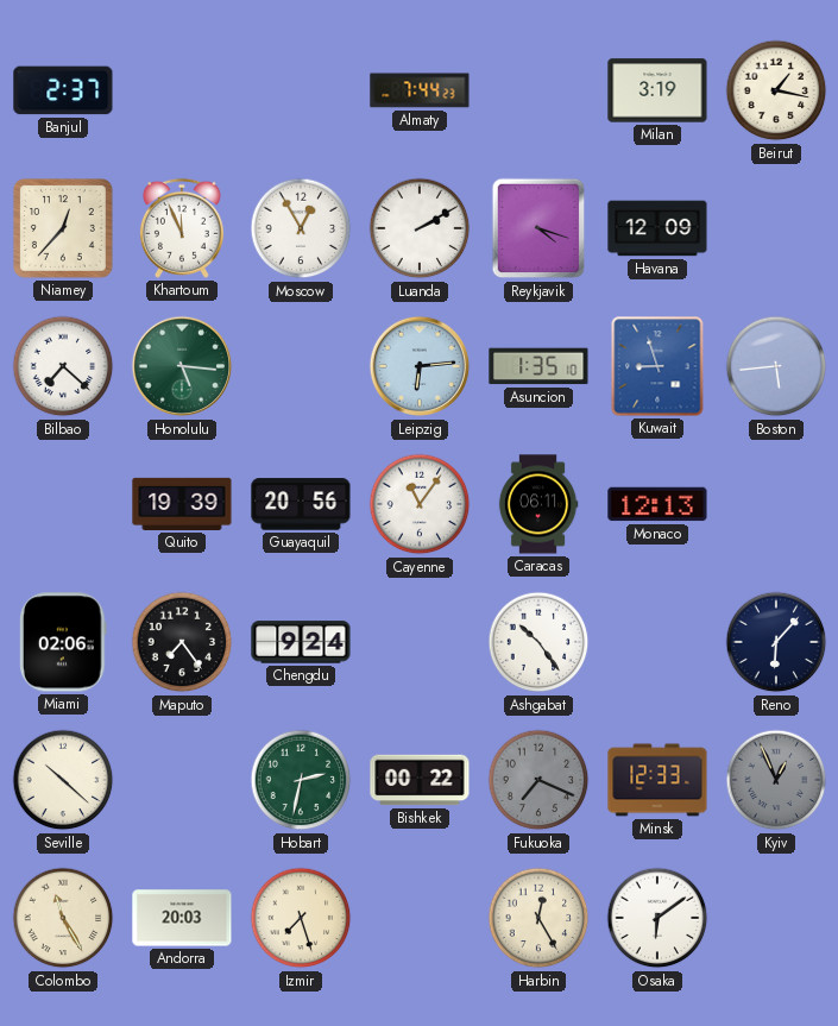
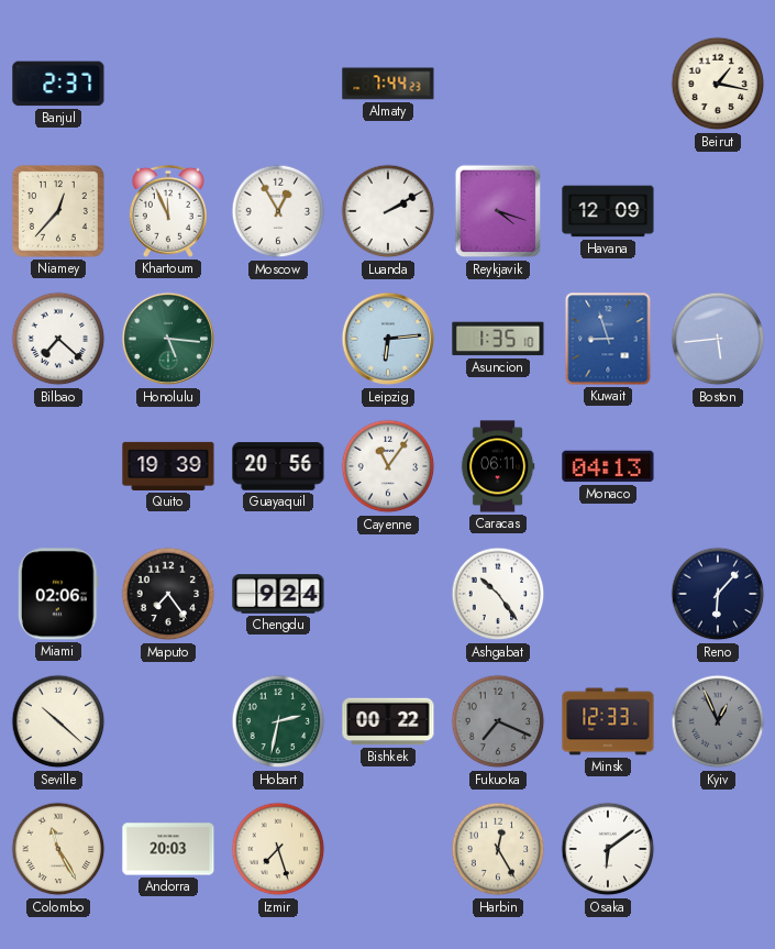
Milan: 3:19 -> none
Monaco: 12:13 -> 04:13
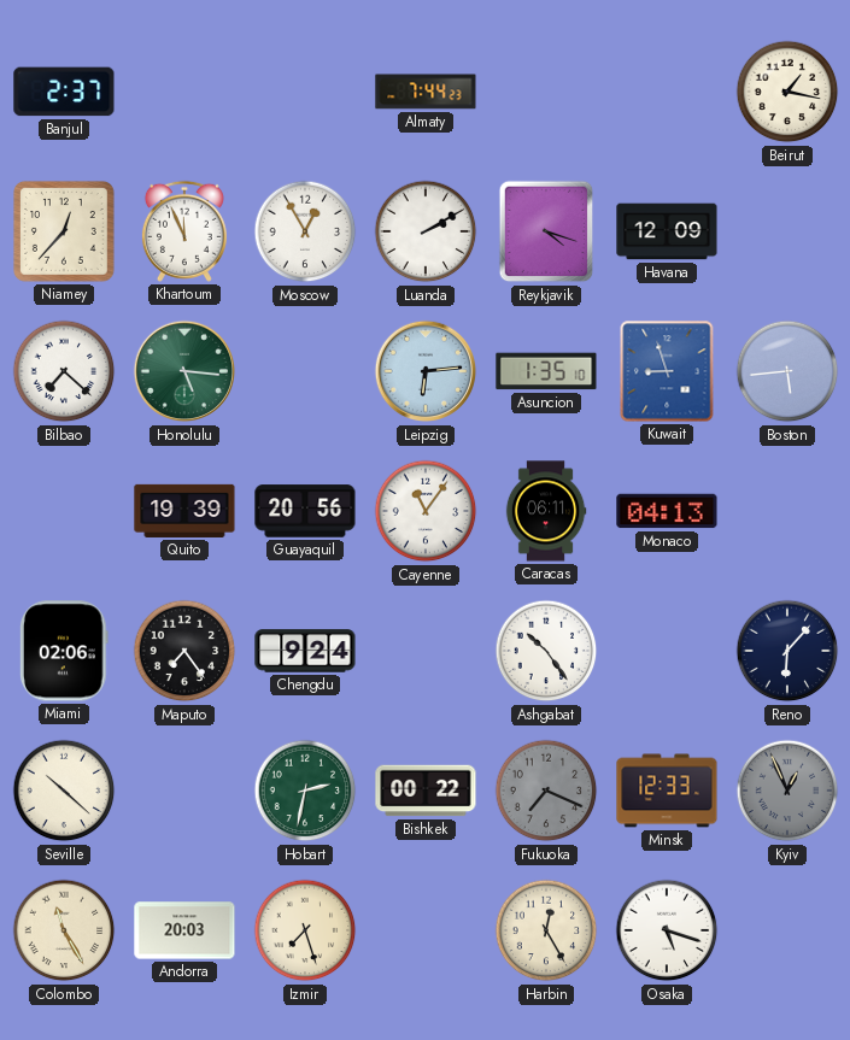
Osaka: 6:09 -> 5:18
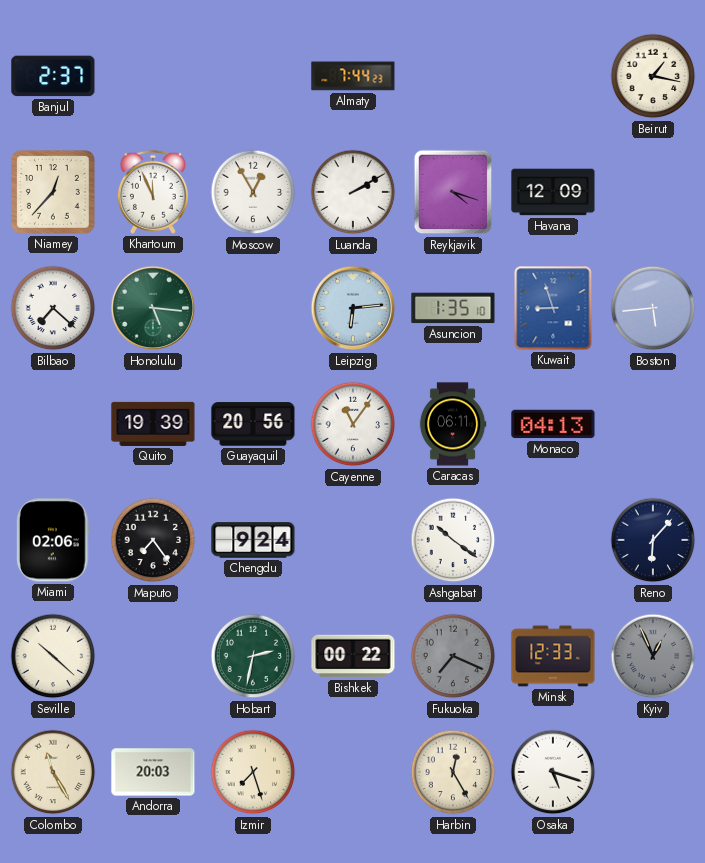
Ashgabat: 10:24 -> 10:21
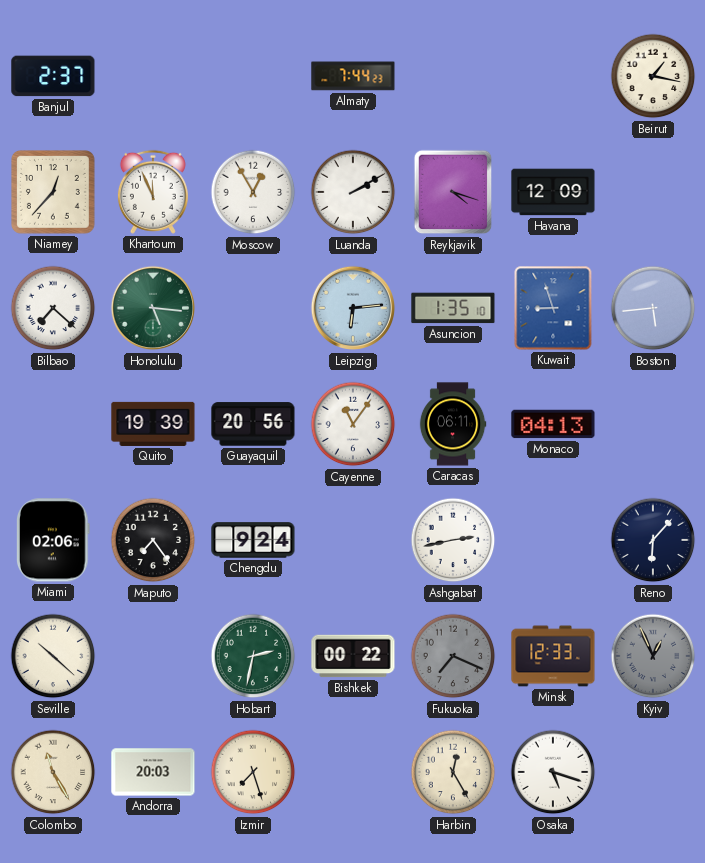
Ashgabat: 10:21 -> 2:43
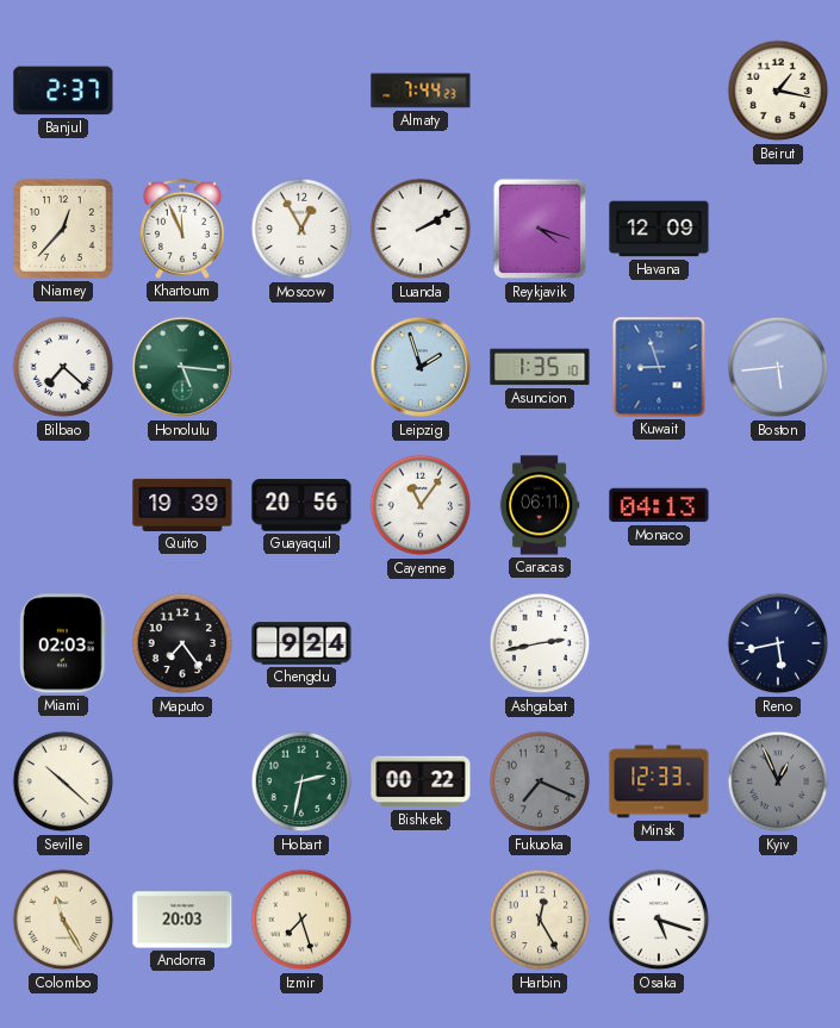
Leipzig: 6:14 -> 1:57
Miami: 02:06 -> 02:03
Reno: 6:07 -> 5:43
